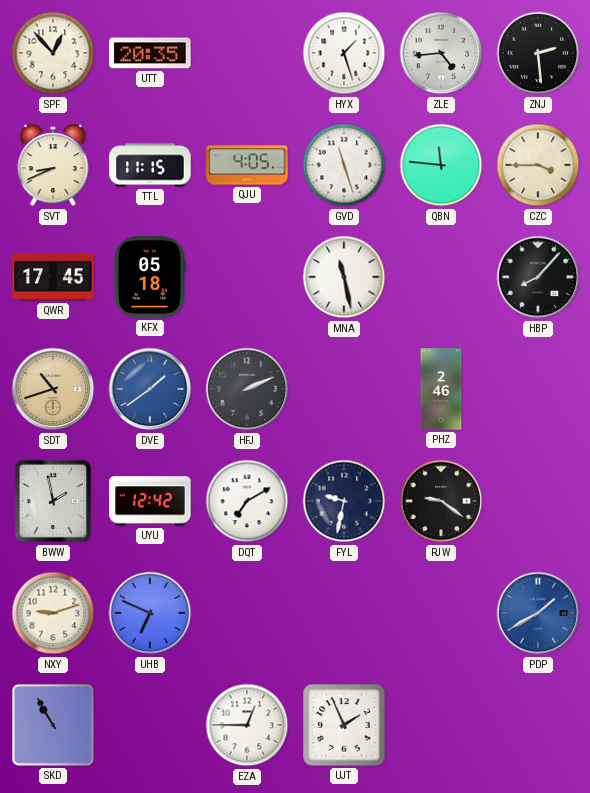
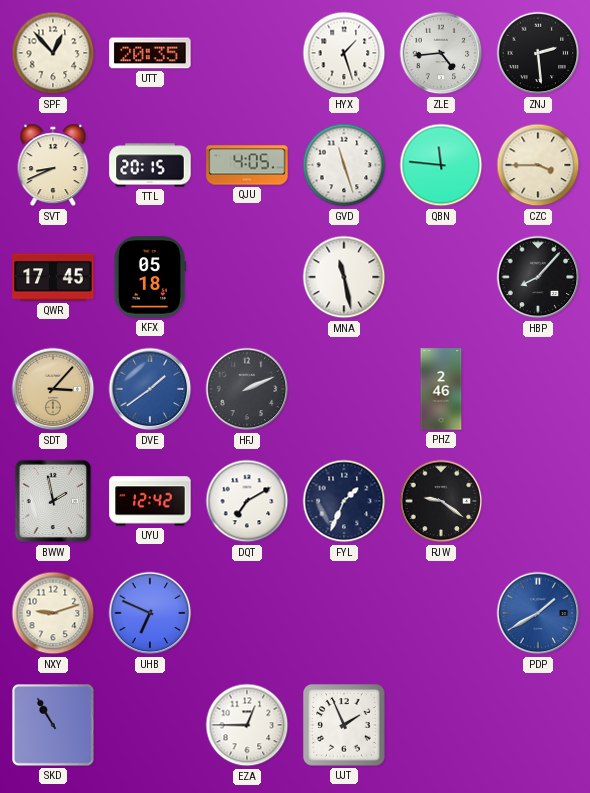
TTL: 11:15 -> 20:15
SDT: 10:42 -> 3:07
FYL: 9:32 -> 1:34
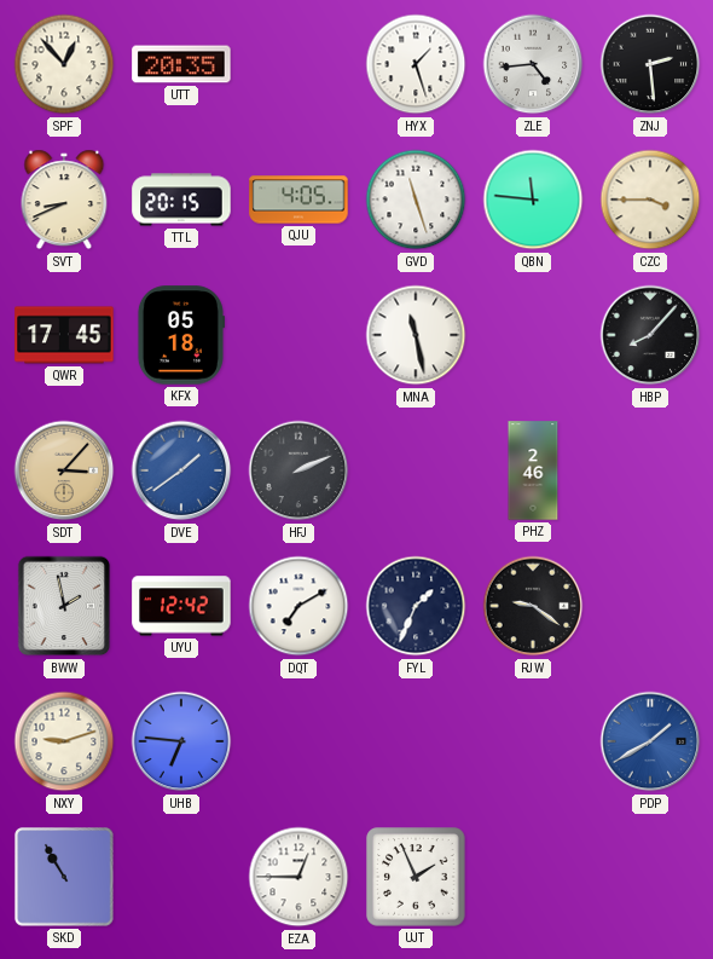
UHB: 6:49 -> 6:46
